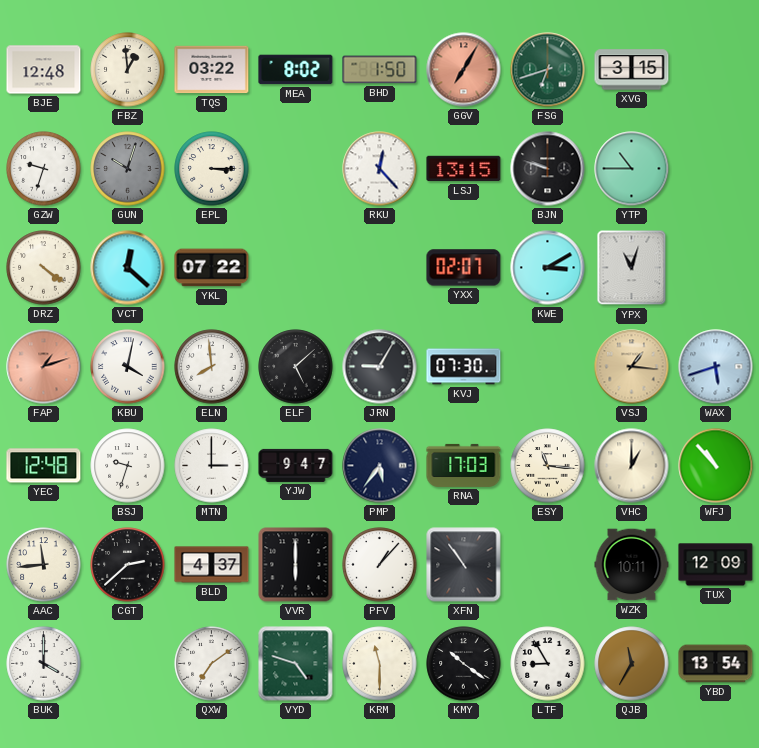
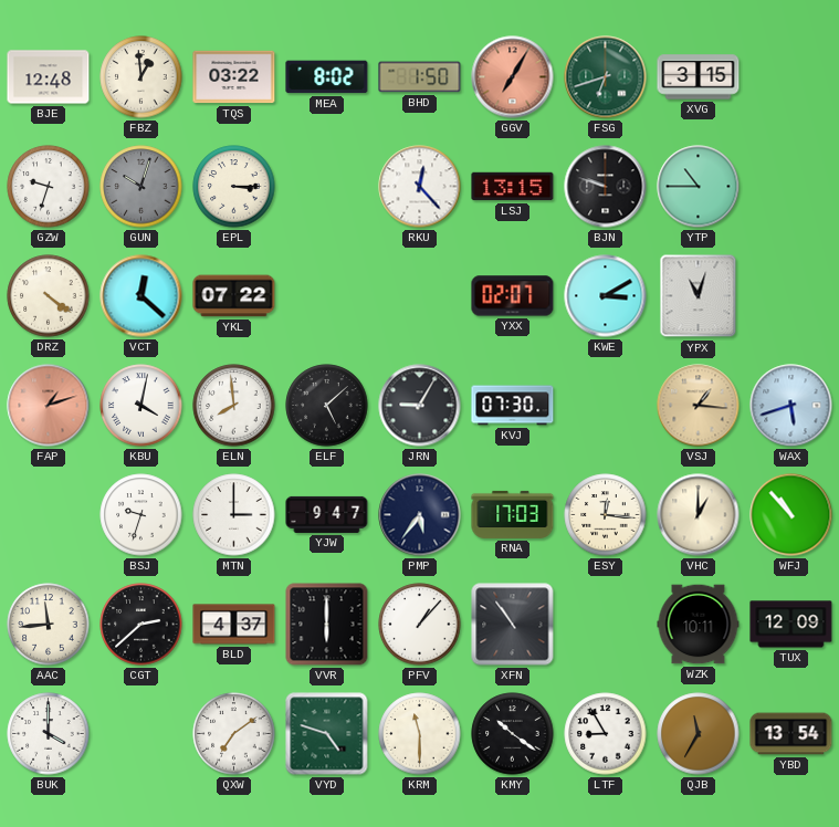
YEC: 12:48 -> none
ESY: 11:16 -> 12:16
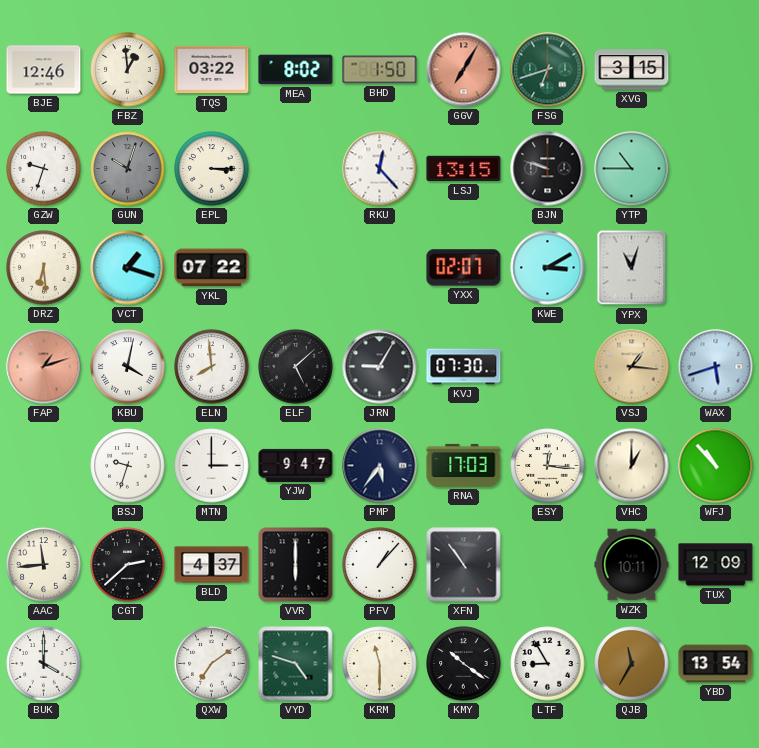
BJE: 12:48 -> 12:46
DRZ: 4:21 -> 6:29
VCT: 12:22 -> 1:18
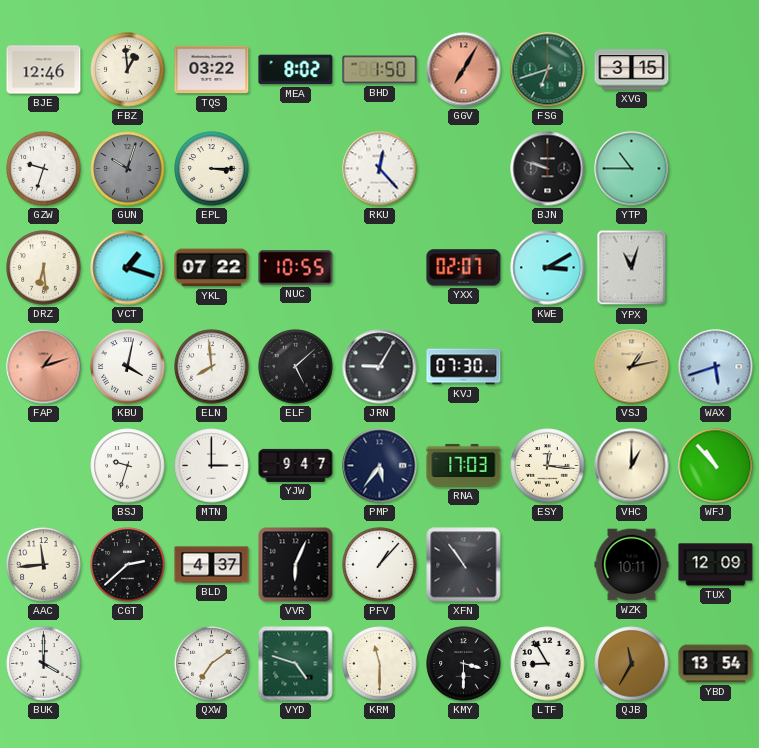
LSJ: 13:15 -> none
NUC: none -> 10:55
VSJ: 1:16 -> 1:13
VVR: 6:00 -> 6:04
KMY: 10:21 -> 3:30
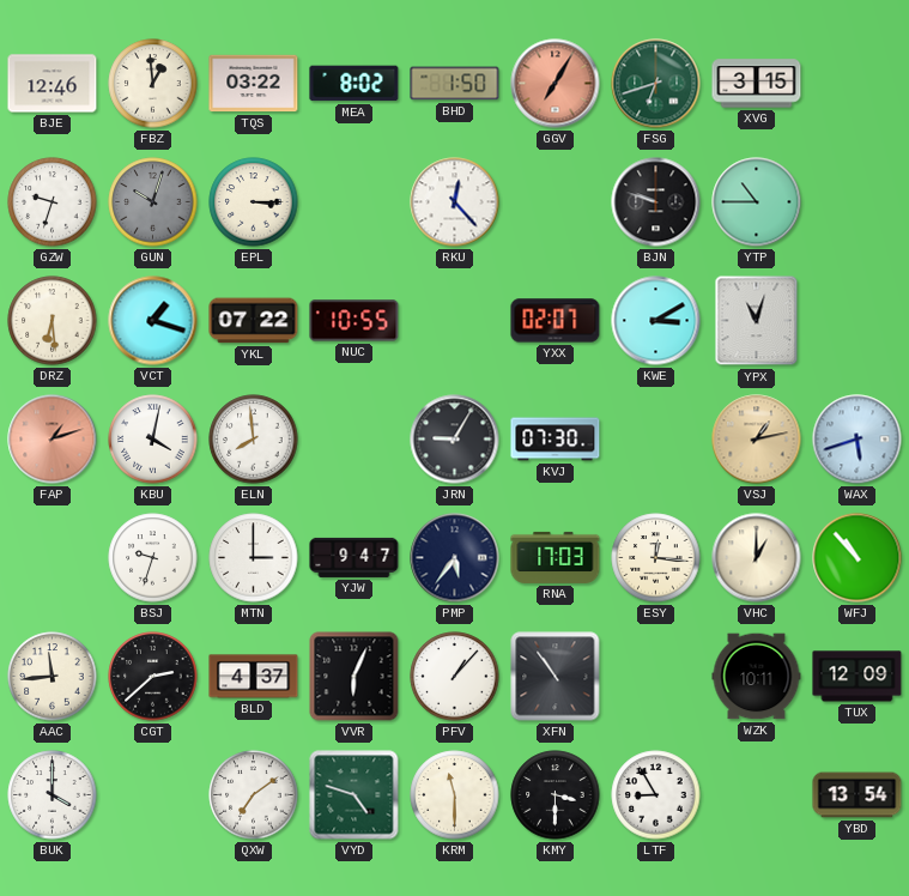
ELF: 5:08 -> none
QJB: 11:35 -> none
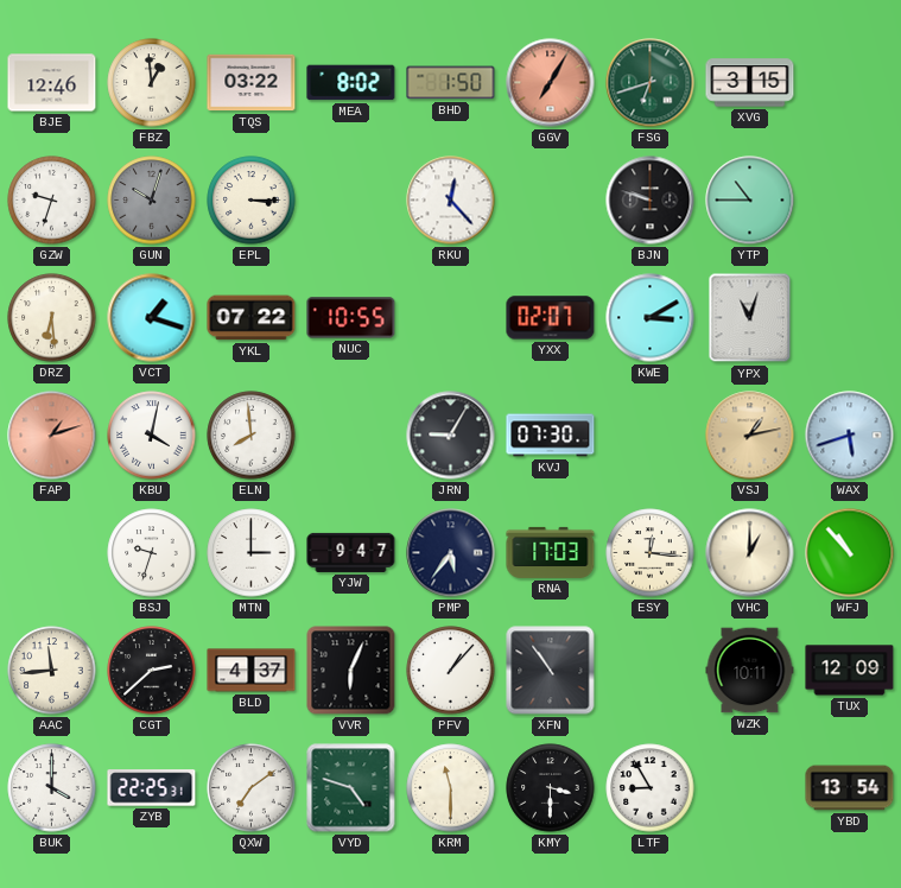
ZYB: none -> 22:25
